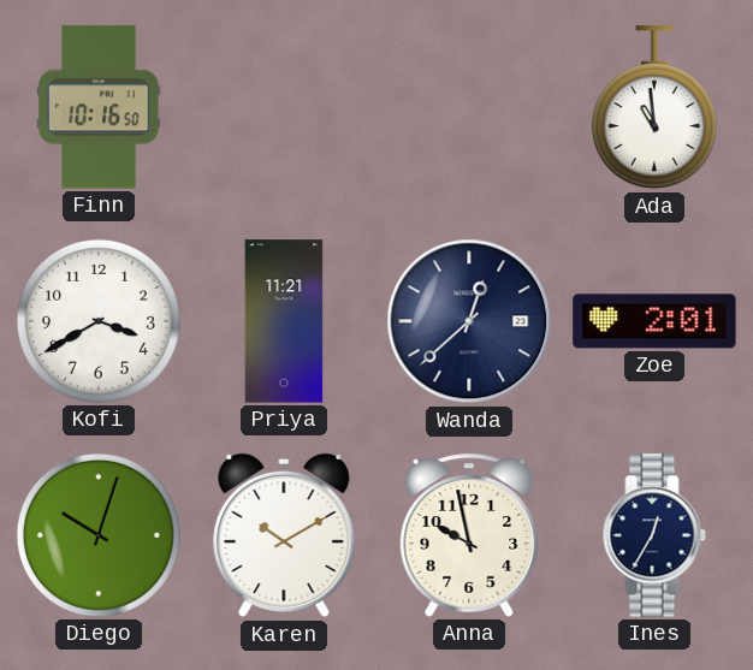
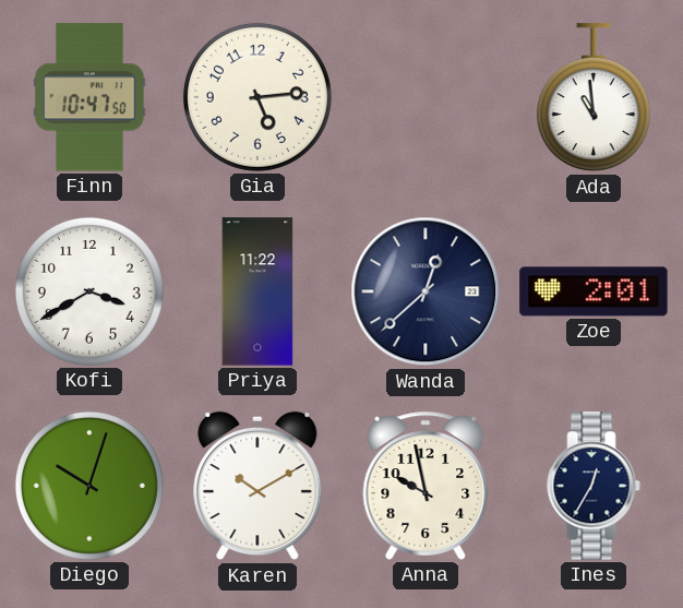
Finn: 10:16 -> 10:47
Gia: none -> 5:14
Priya: 11:21 -> 11:22
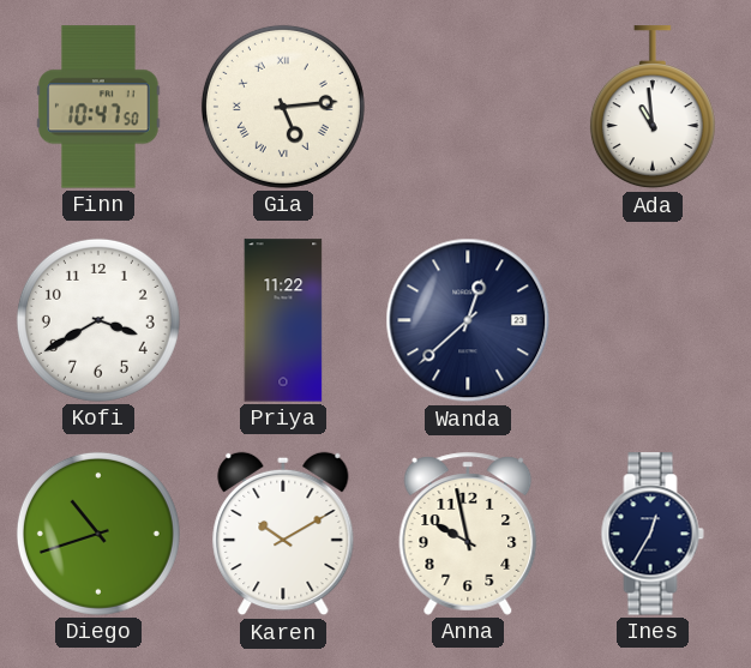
Gia numerals: Arabic -> Roman
Zoe: 2:01 -> none
Diego: 10:03 -> 10:42
